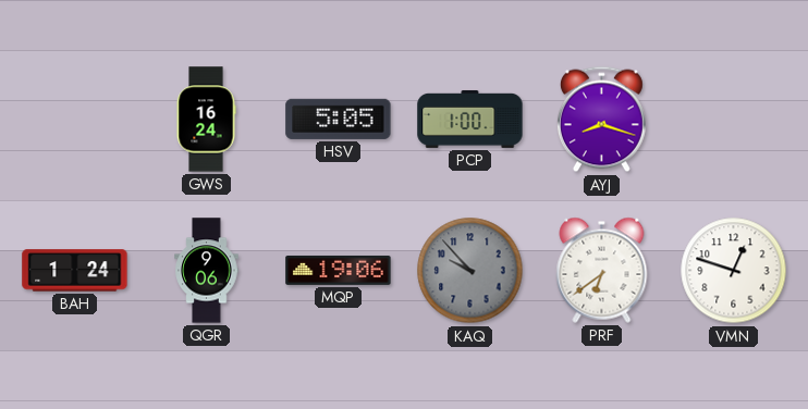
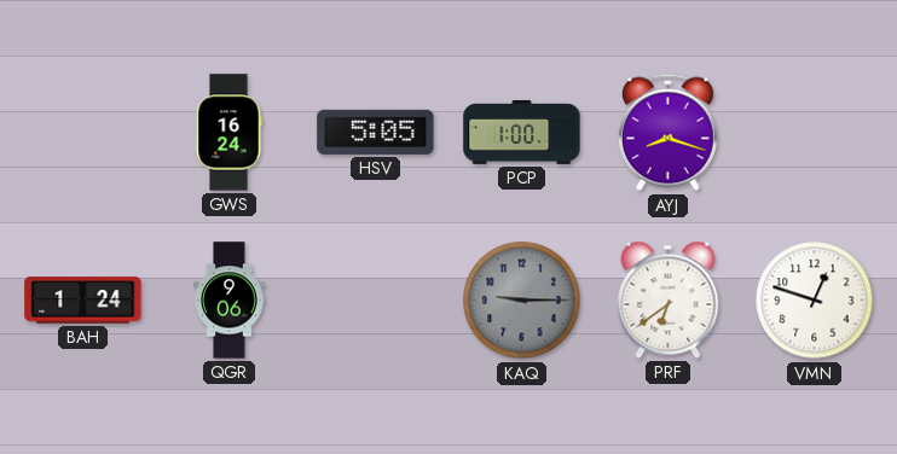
MQP: 19:06 -> none
KAQ: 9:53 -> 9:15
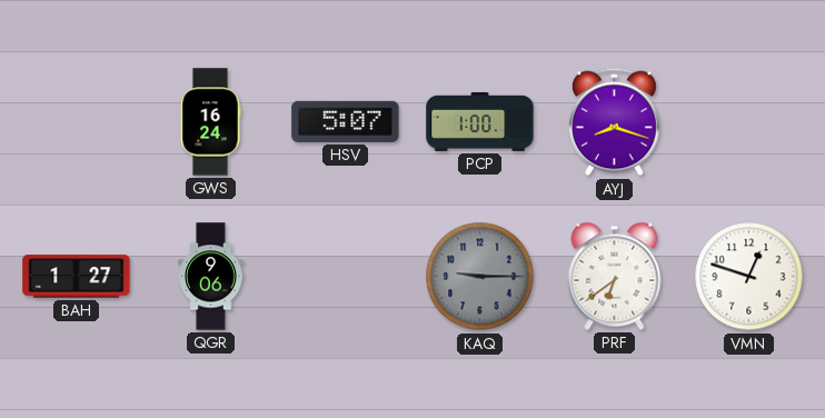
HSV: 5:05 -> 5:07
BAH: 1:24 -> 1:27
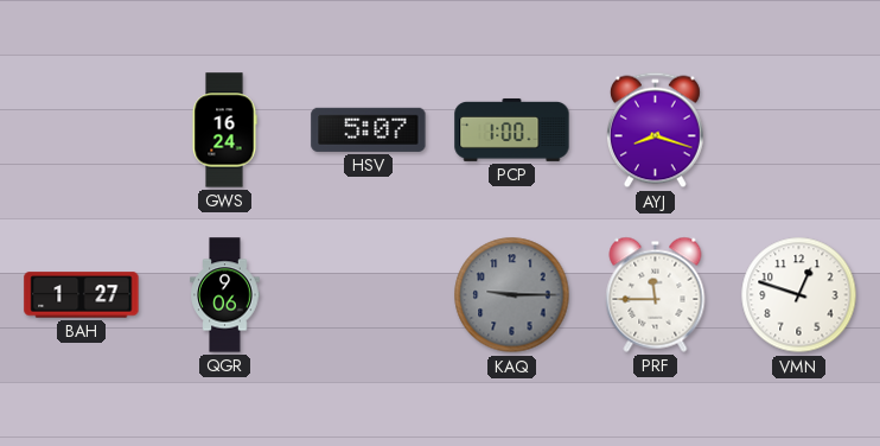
PRF: 6:39 -> 11:45
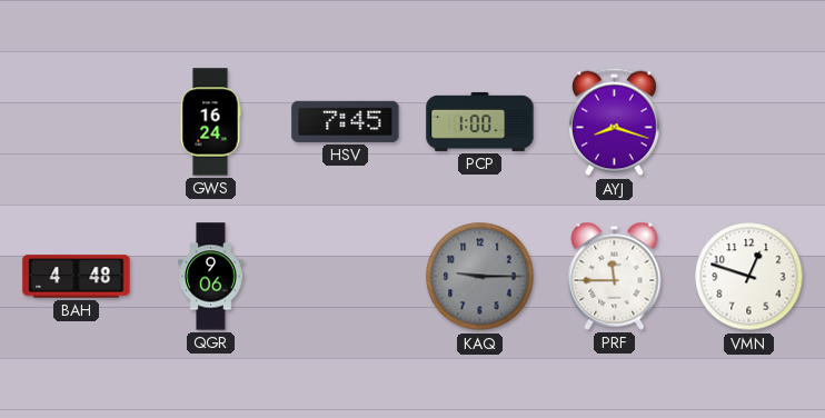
HSV: 5:07 -> 7:45
BAH: 1:27 -> 4:48
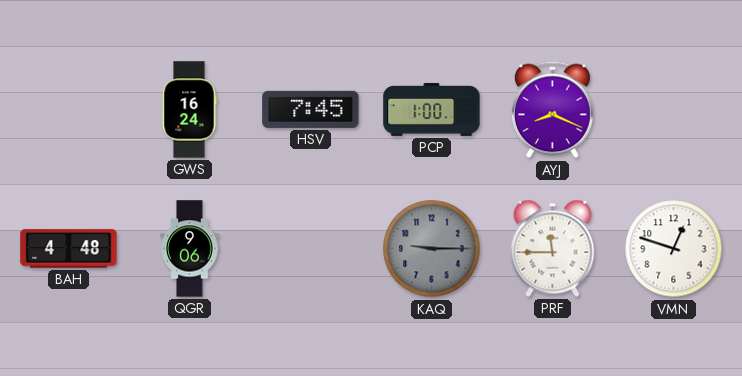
AYJ: 8:18 -> 8:19
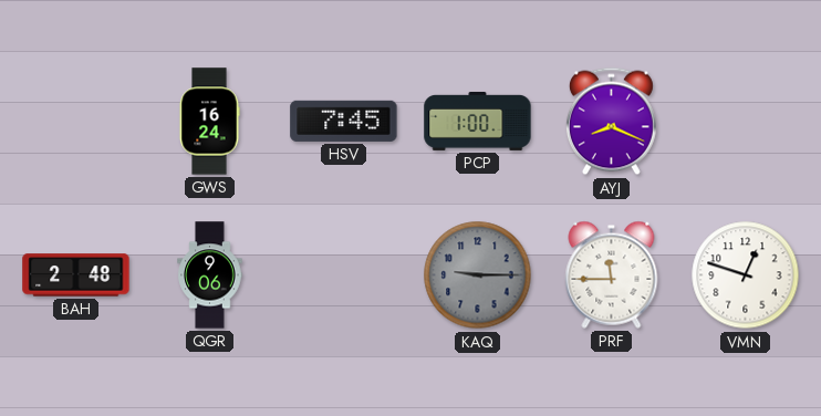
BAH: 4:48 -> 2:48
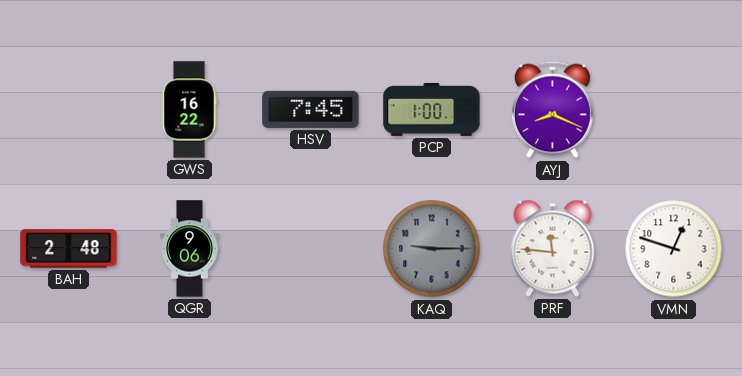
GWS: 16:24 -> 16:22
PRF: 11:45 -> 11:46
